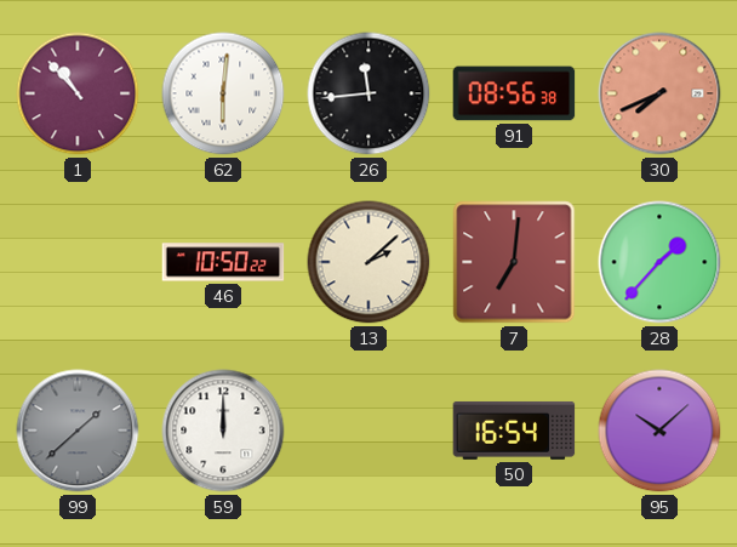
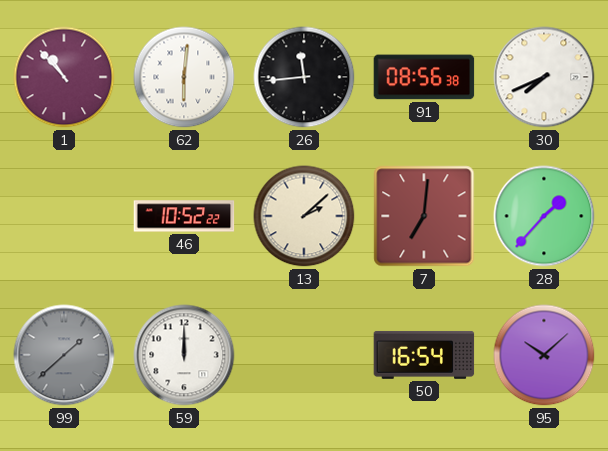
30 dial: salmon -> white
46: 10:50 -> 10:52
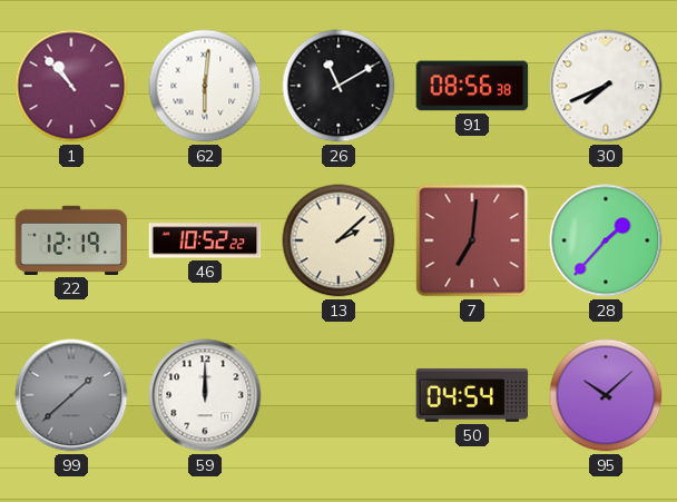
26: 11:44 -> 11:10
22: none -> 12:19
50: 16:54 -> 04:54
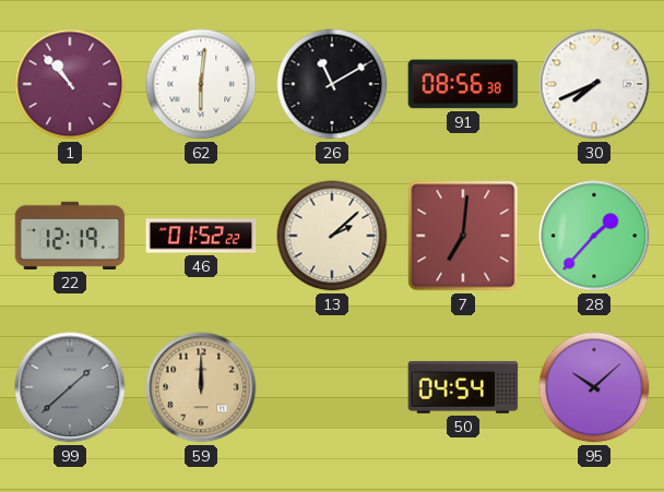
46: 10:52 -> 01:52
59 dial: white -> champagne
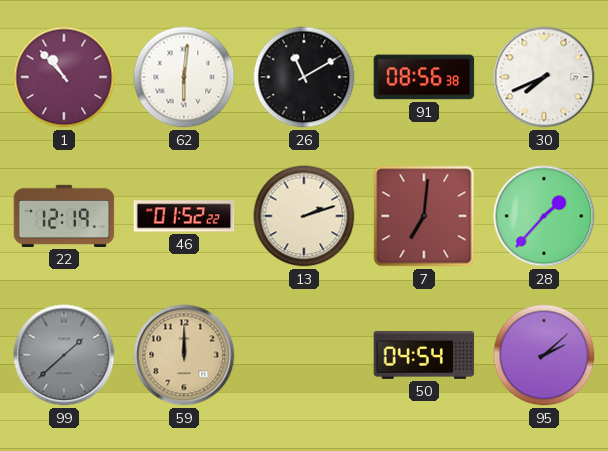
13: 2:08 -> 2:12
95: 10:08 -> 2:08
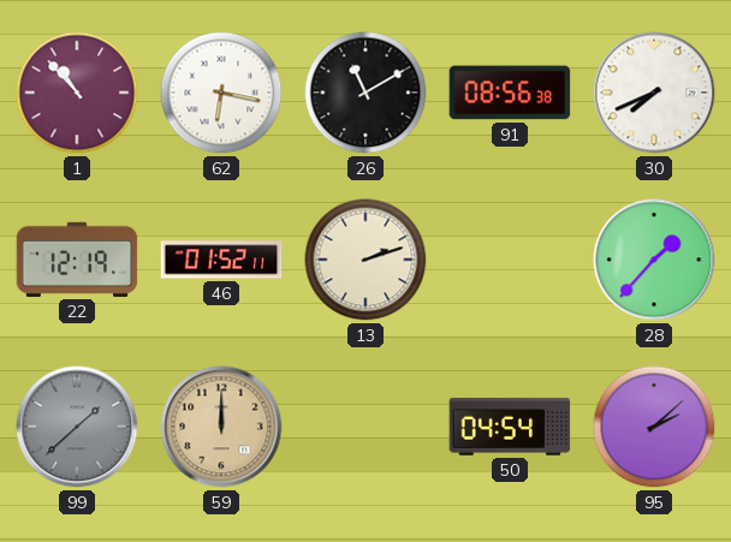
62: 6:01 -> 6:17
46: 01:52:22 -> 01:52:11
7: 7:01 -> none
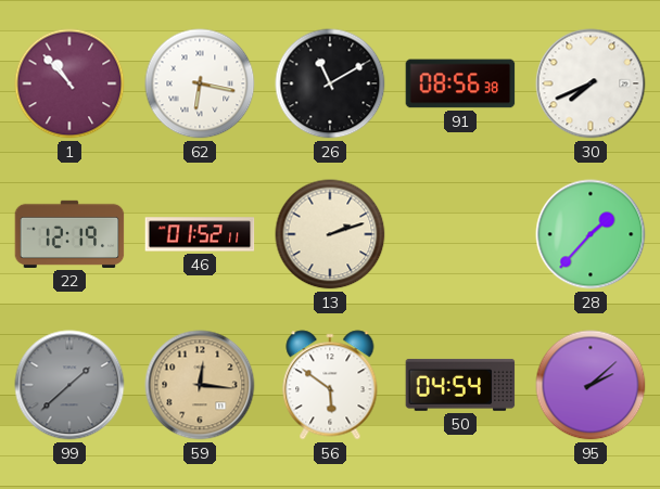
59: 12:00 -> 12:16
56: none -> 5:51
